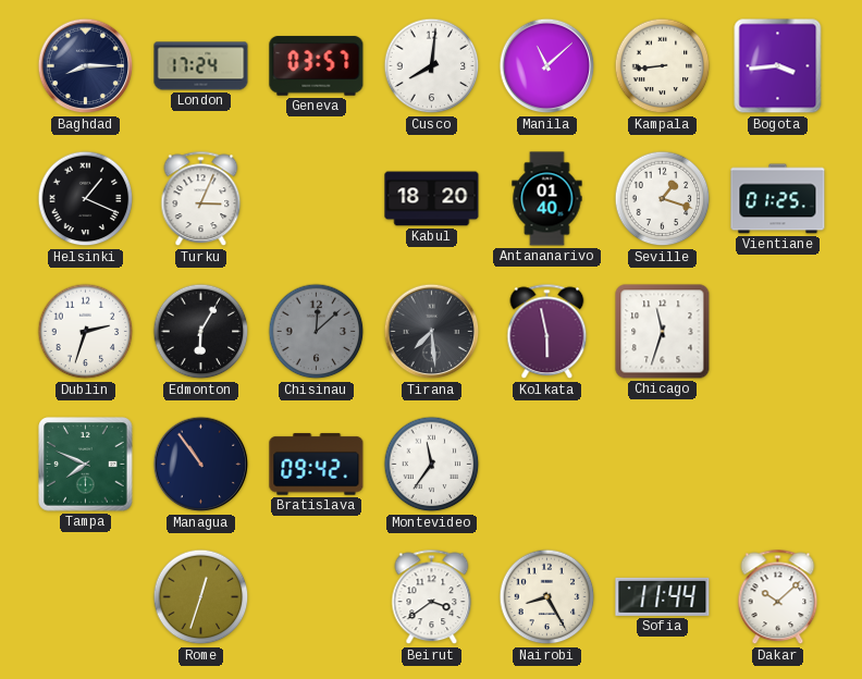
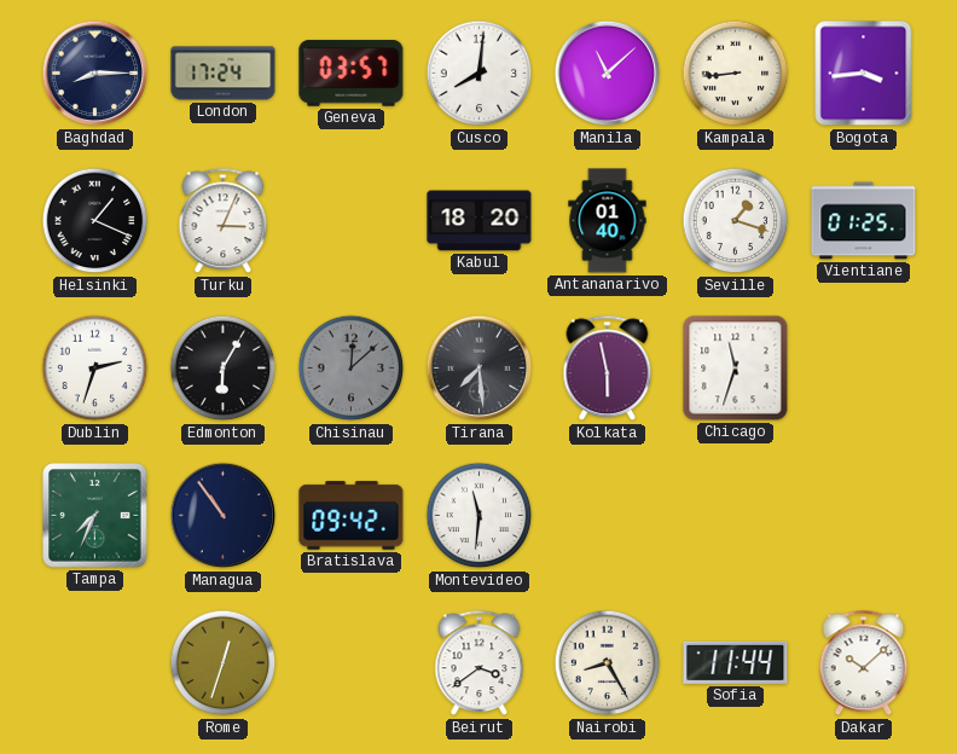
Tampa: 7:49 -> 7:34
Montevideo: 11:36 -> 11:31
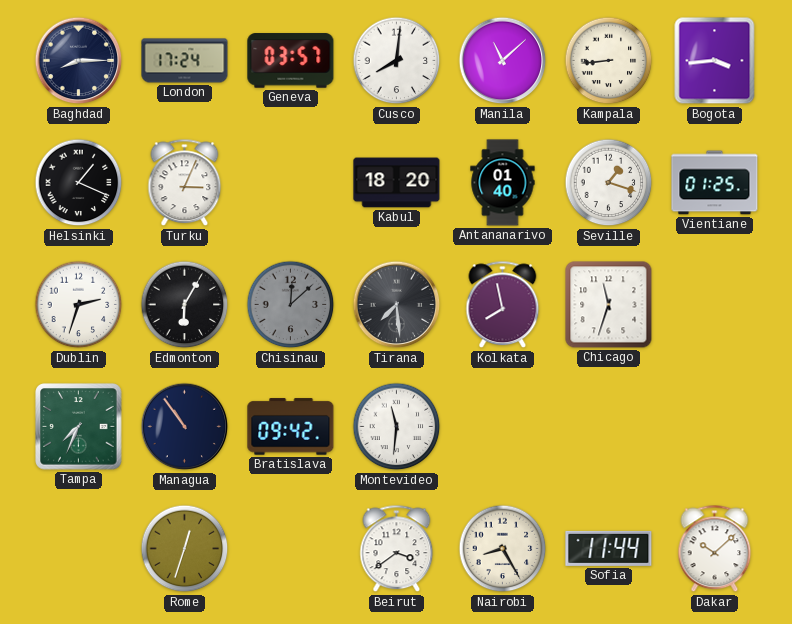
Kolkata: 5:58 -> 7:58
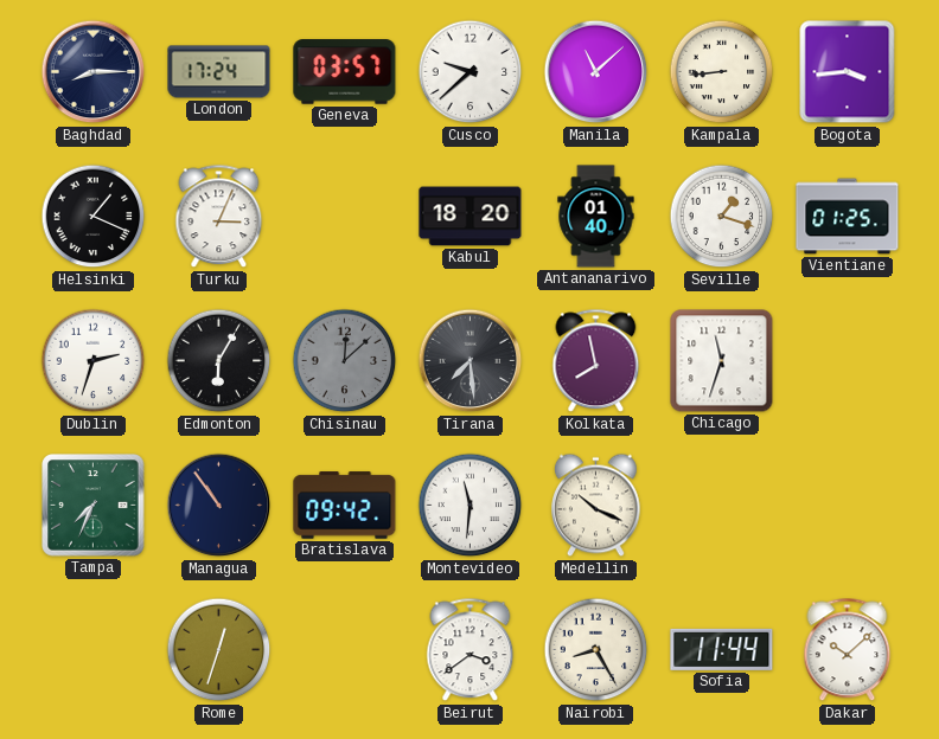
Cusco: 8:01 -> 9:38
Medellin: none -> 10:19
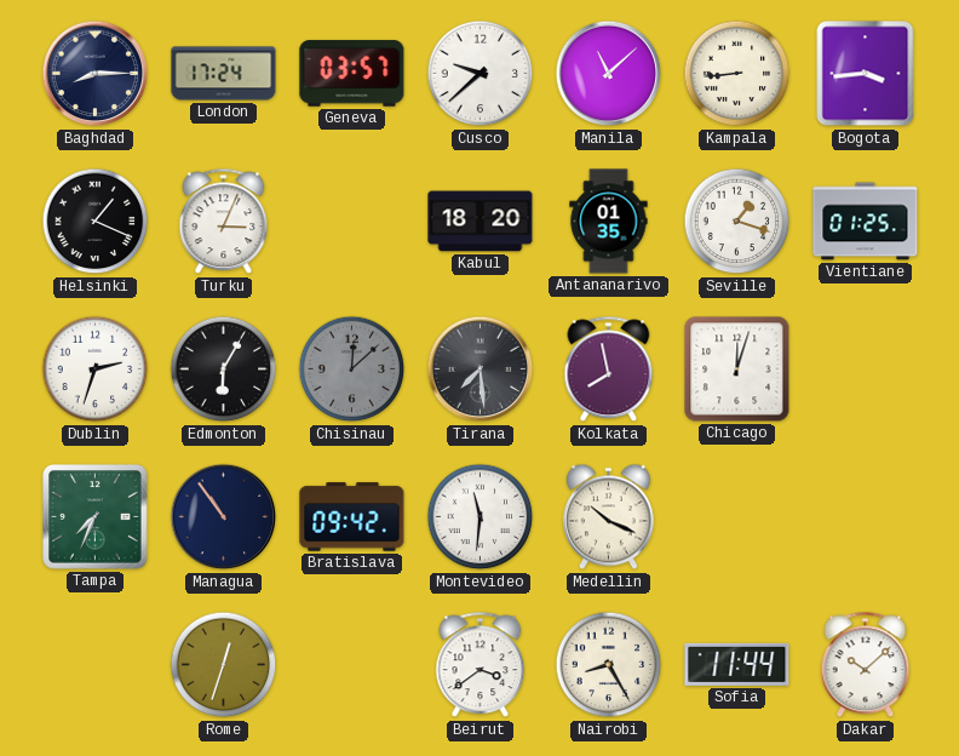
Antananarivo: 01:40 -> 01:35
Chicago: 11:33 -> 12:03
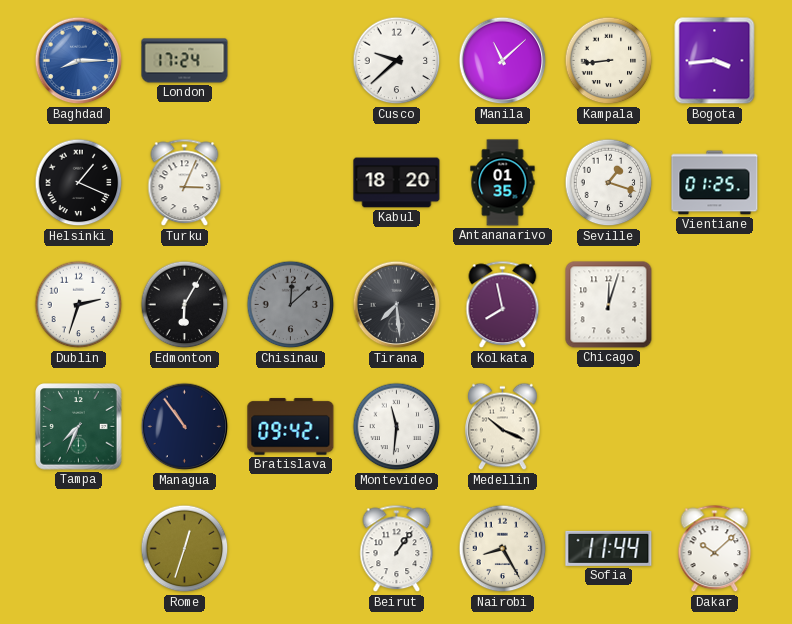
Baghdad dial: navy -> blue
Geneva: 03:57 -> none
Beirut: 3:39 -> 1:06
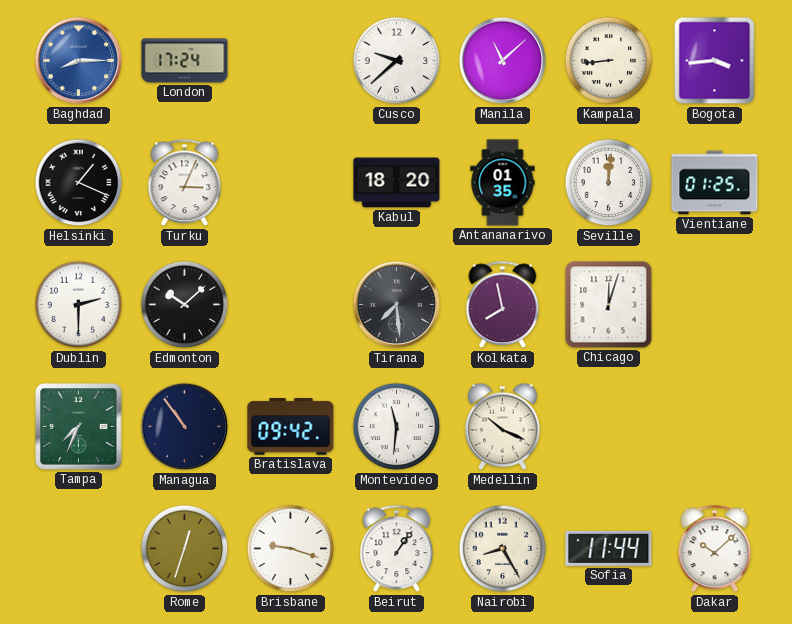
Seville: 1:18 -> 12:01
Dublin: 2:33 -> 2:30
Edmonton: 6:05 -> 10:08
Chisinau: 12:08 -> none
Brisbane: none -> 9:18
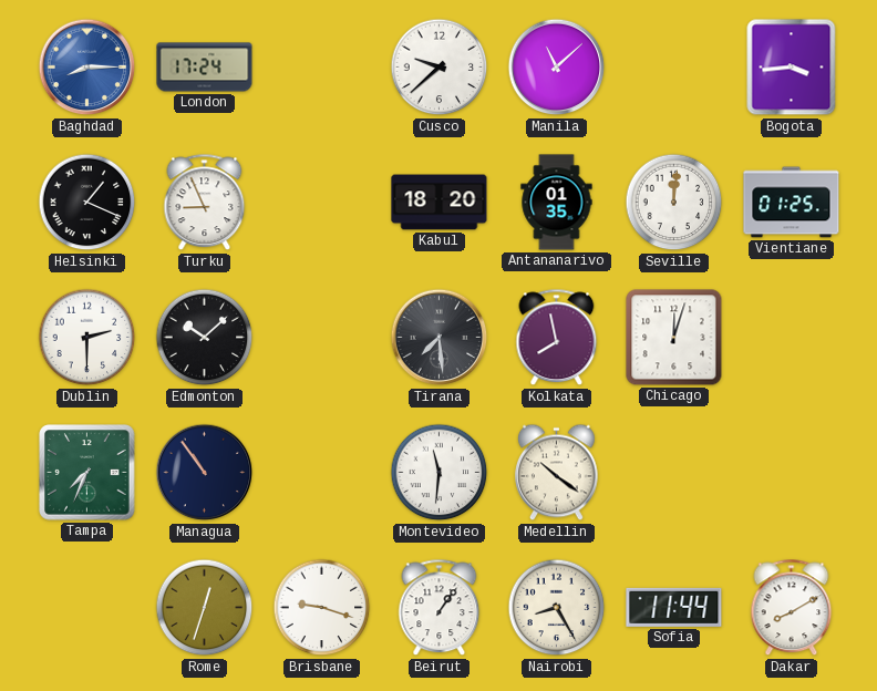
Kampala: 8:44 -> none
Turku: 3:04 -> 8:56
Bratislava: 09:42 -> none
Medellin: 10:19 -> 10:21
Dakar: 10:08 -> 8:10
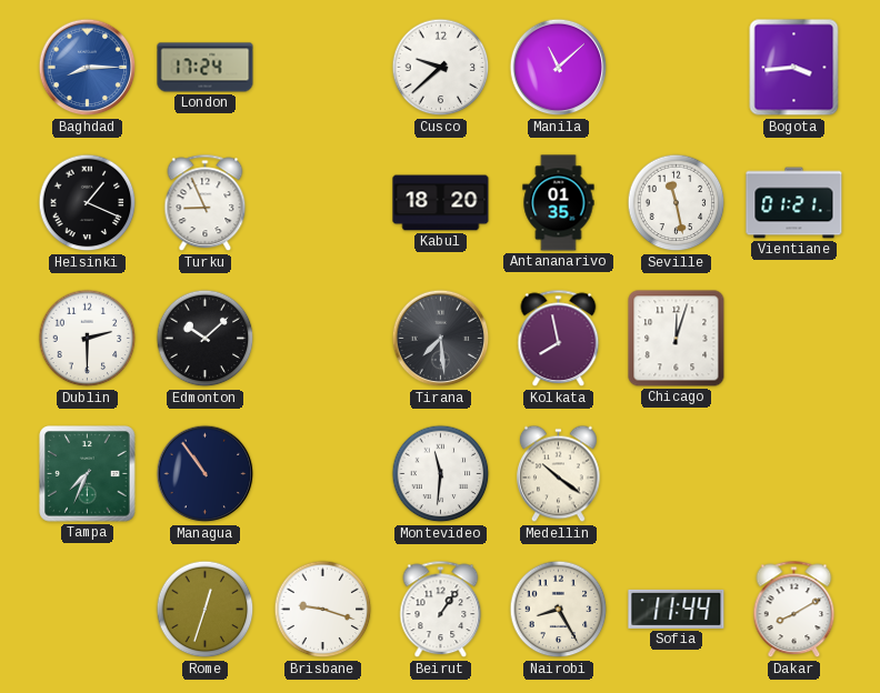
Seville: 12:01 -> 11:28
Vientiane: 01:25 -> 01:21
